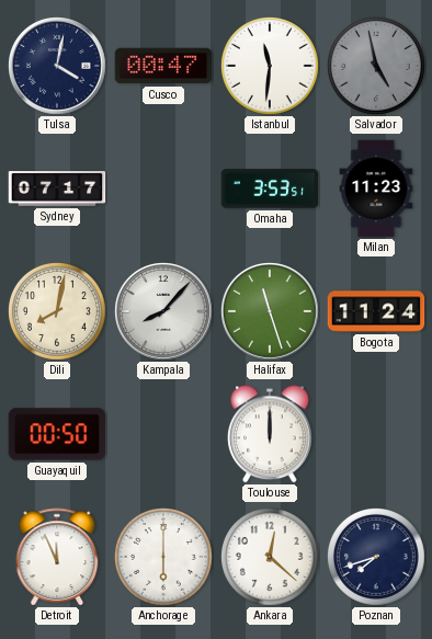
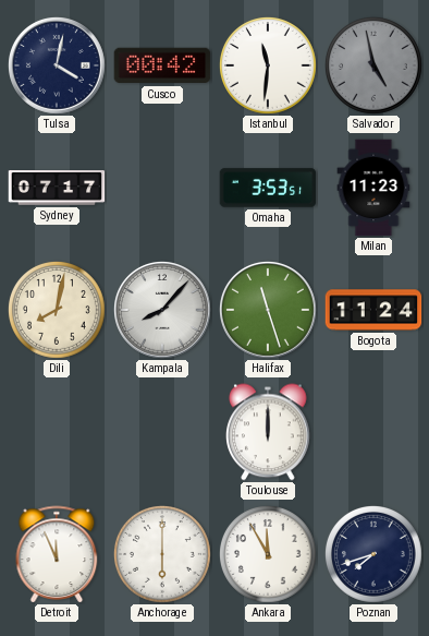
Cusco: 00:47 -> 00:42
Guayaquil: 00:50 -> none
Ankara: 12:22 -> 11:55
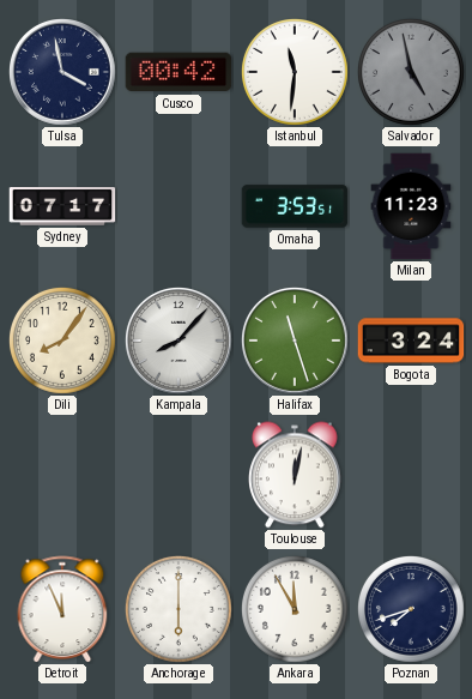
Tulsa: 4:02 -> 3:58
Dili: 8:02 -> 8:06
Bogota: 11:24 -> 3:24
Toulouse: 12:00 -> 12:02
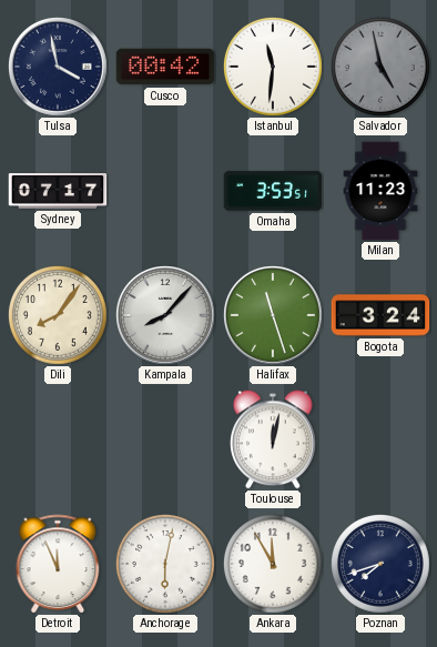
Anchorage: 6:00 -> 6:02
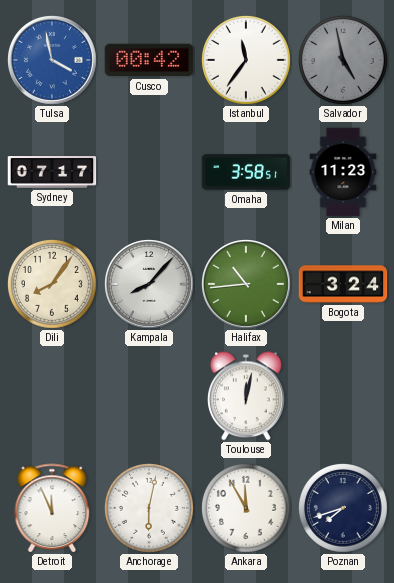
Tulsa dial: navy -> blue
Istanbul: 11:31 -> 11:36
Omaha: 3:53 -> 3:58
Halifax: 11:27 -> 10:44
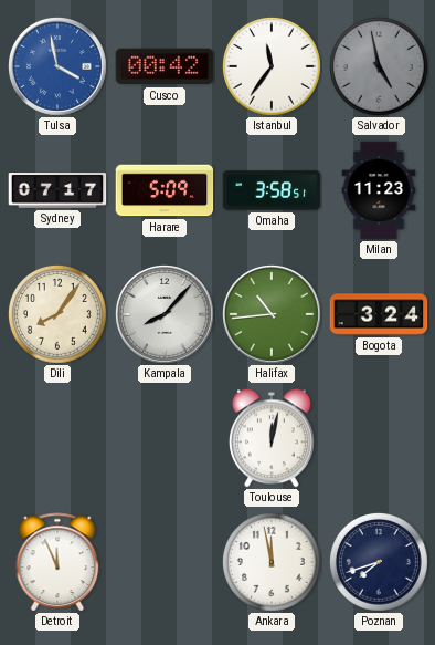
Harare: none -> 5:09
Anchorage: 6:02 -> none
Ankara: 11:55 -> 11:58
